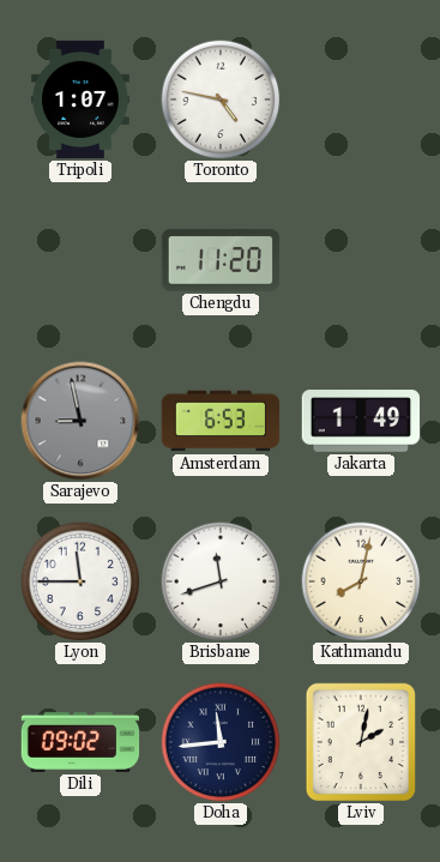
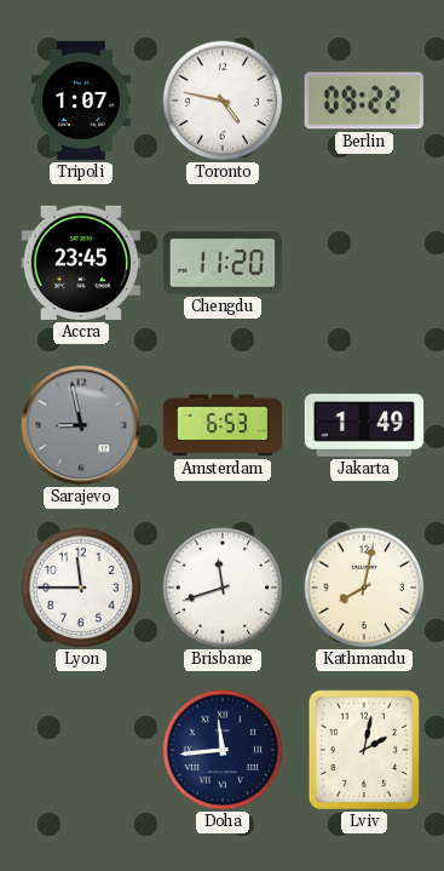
Berlin: none -> 09:22
Accra: none -> 23:45
Dili: 09:02 -> none
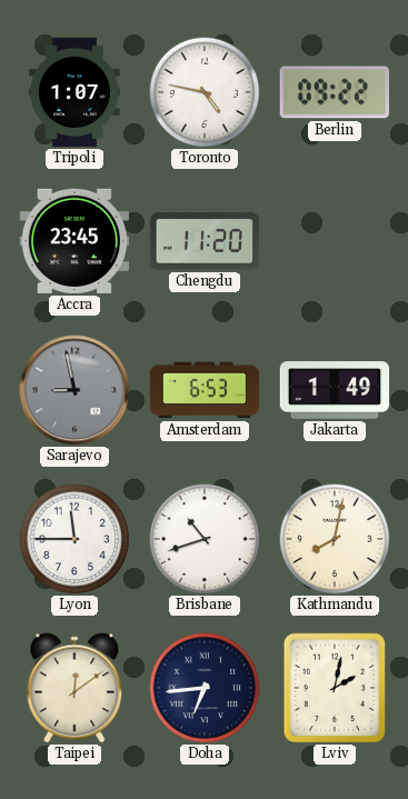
Brisbane: 11:42 -> 10:42
Taipei: none -> 12:09
Doha: 11:44 -> 6:44
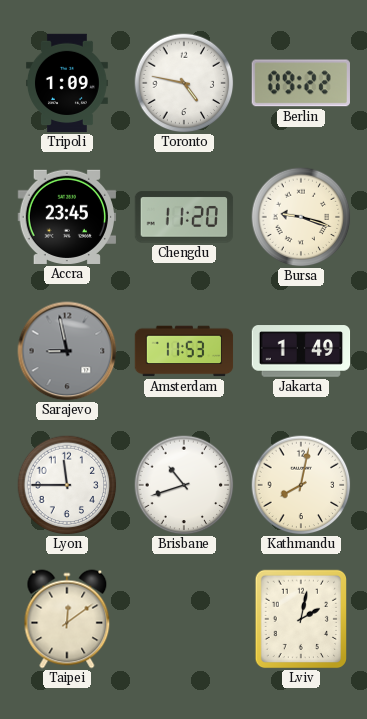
Tripoli: 1:07 -> 1:09
Bursa: none -> 9:18
Amsterdam: 6:53 -> 11:53
Doha: 6:44 -> none
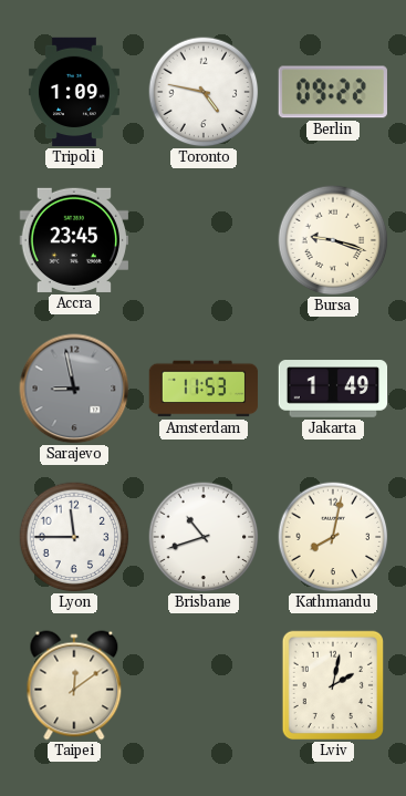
Chengdu: 11:20 -> none
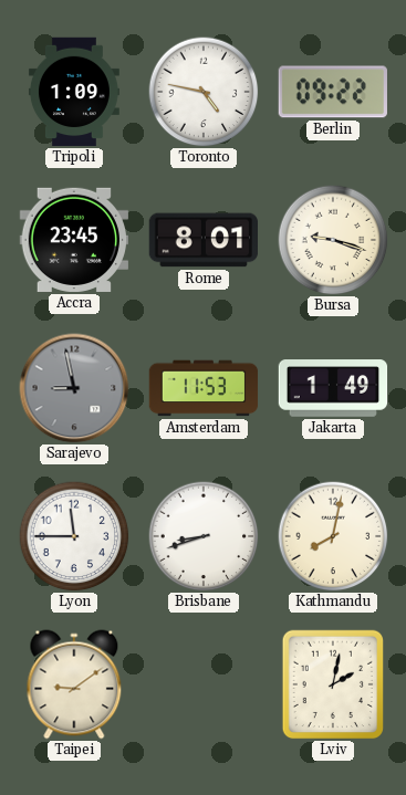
Rome: none -> 8:01
Brisbane: 10:42 -> 8:42
Taipei: 12:09 -> 9:09
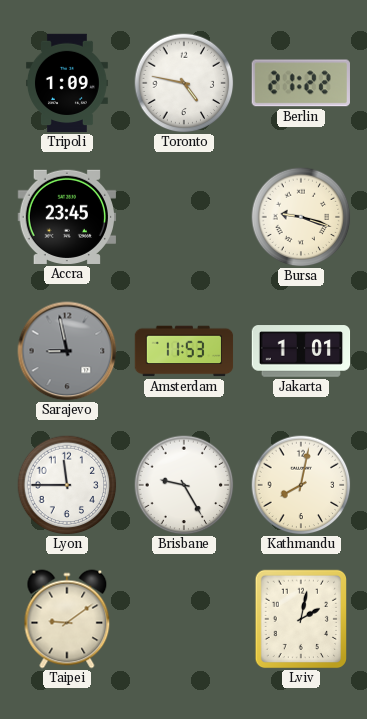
Berlin: 09:22 -> 21:22
Rome: 8:01 -> none
Jakarta: 1:49 -> 1:01
Brisbane: 8:42 -> 9:25
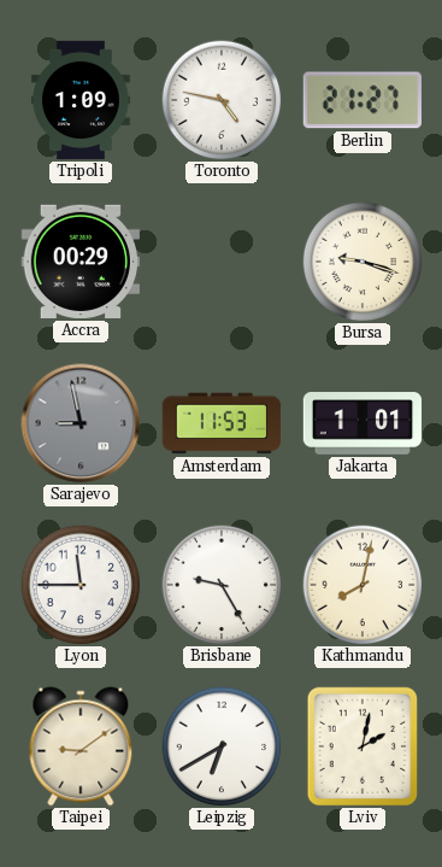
Berlin: 21:22 -> 21:27
Accra: 23:45 -> 00:29
Leipzig: none -> 6:40
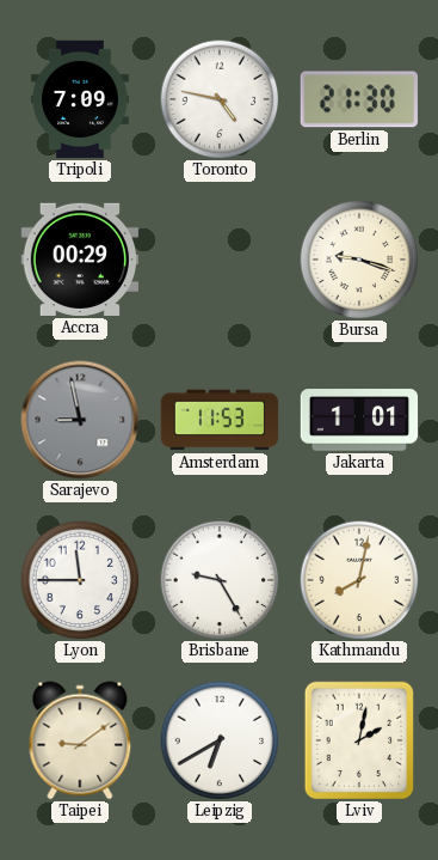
Tripoli: 1:09 -> 7:09
Berlin: 21:27 -> 21:30
